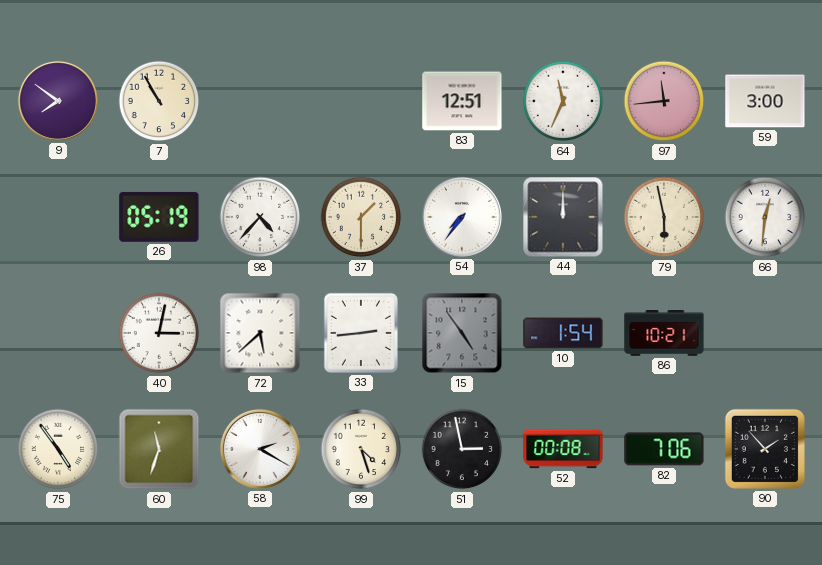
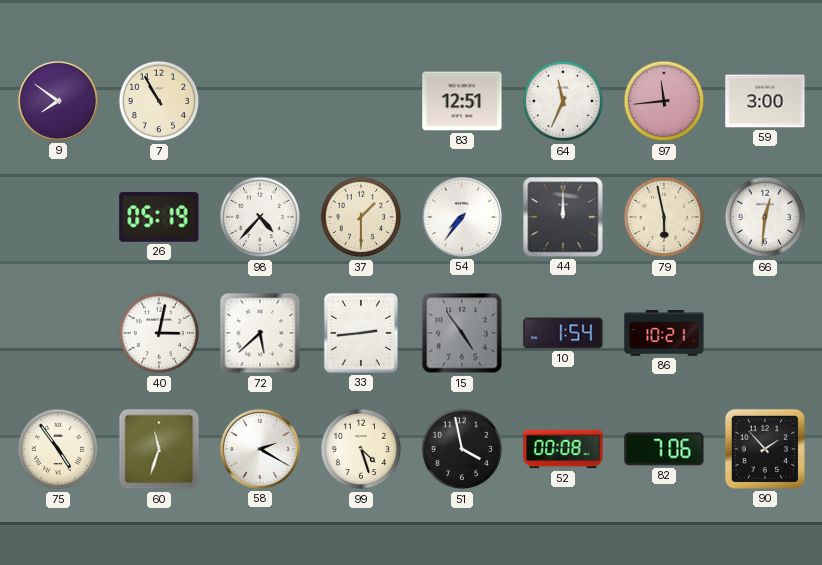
51: 2:58 -> 3:58
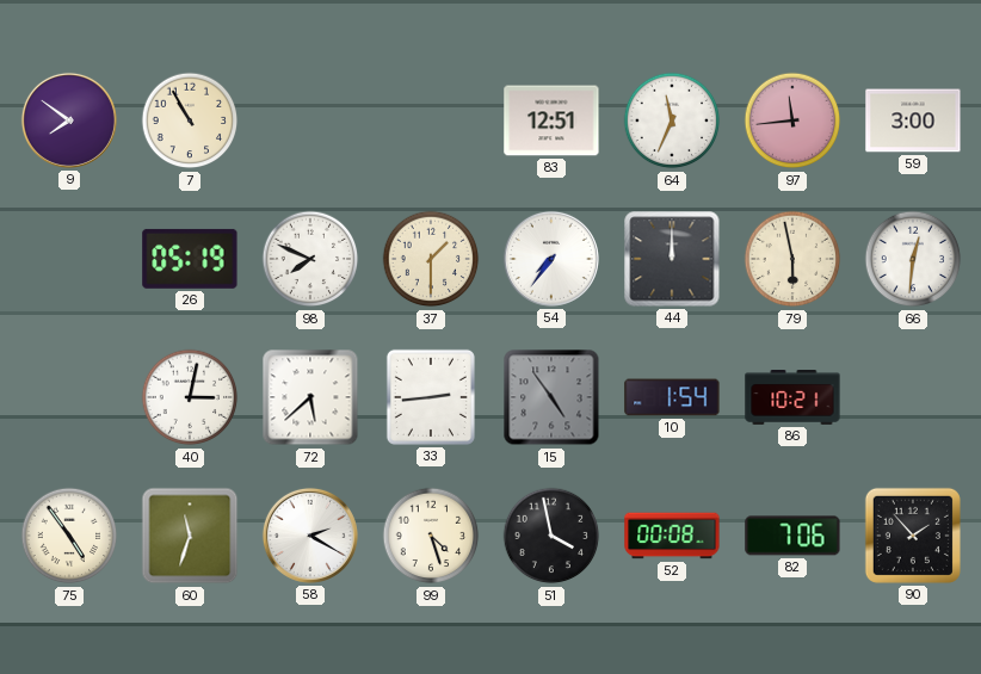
98: 4:37 -> 7:49
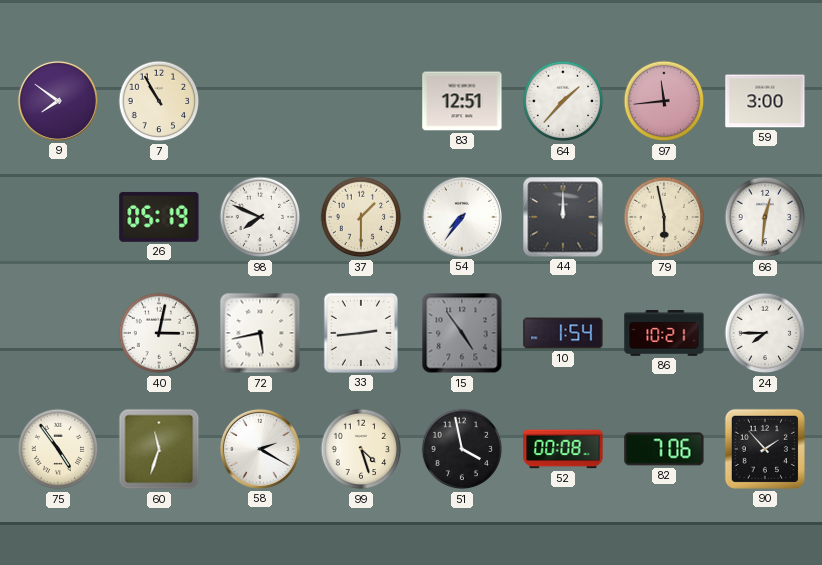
64: 11:34 -> 1:37
72: 5:38 -> 5:43
24: none -> 7:45
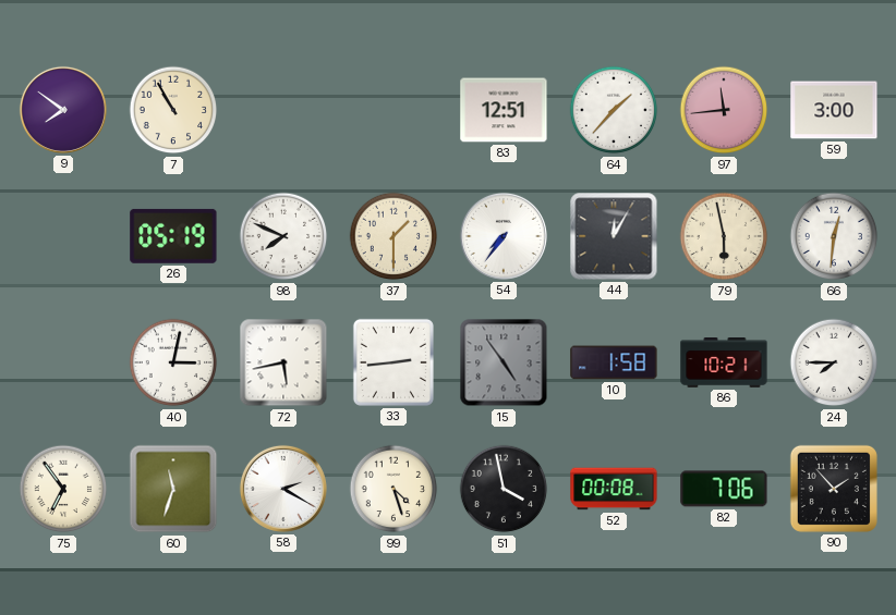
44: 12:00 -> 12:05
10: 1:54 -> 1:58
75: 4:54 -> 6:54
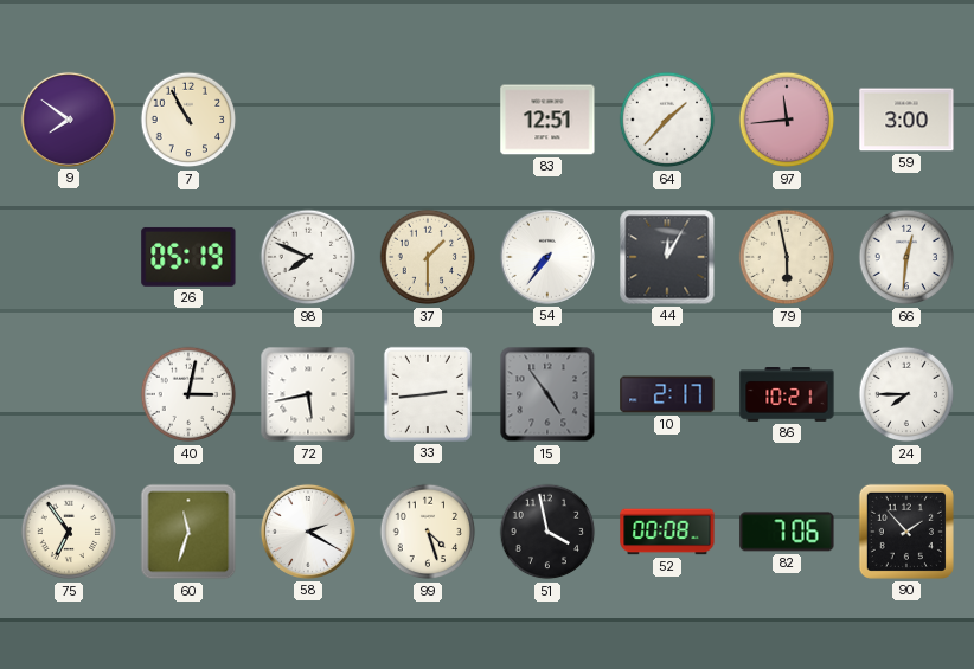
10: 1:58 -> 2:17
